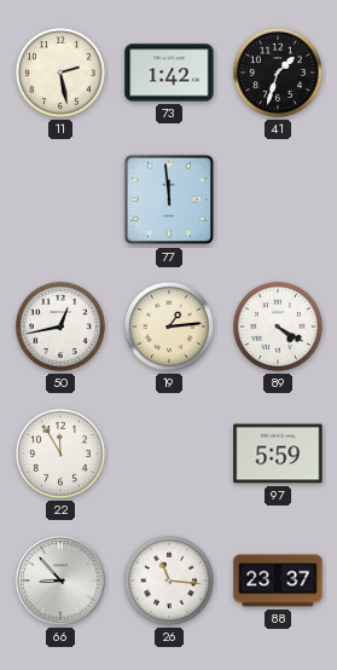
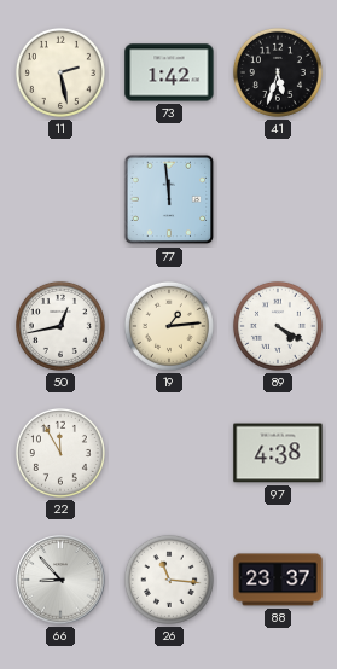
41: 1:33 -> 5:33
97: 5:59 -> 4:38
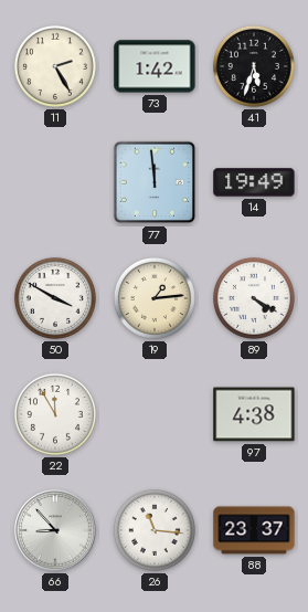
11: 2:28 -> 2:25
14: none -> 19:49
50: 12:43 -> 3:50
